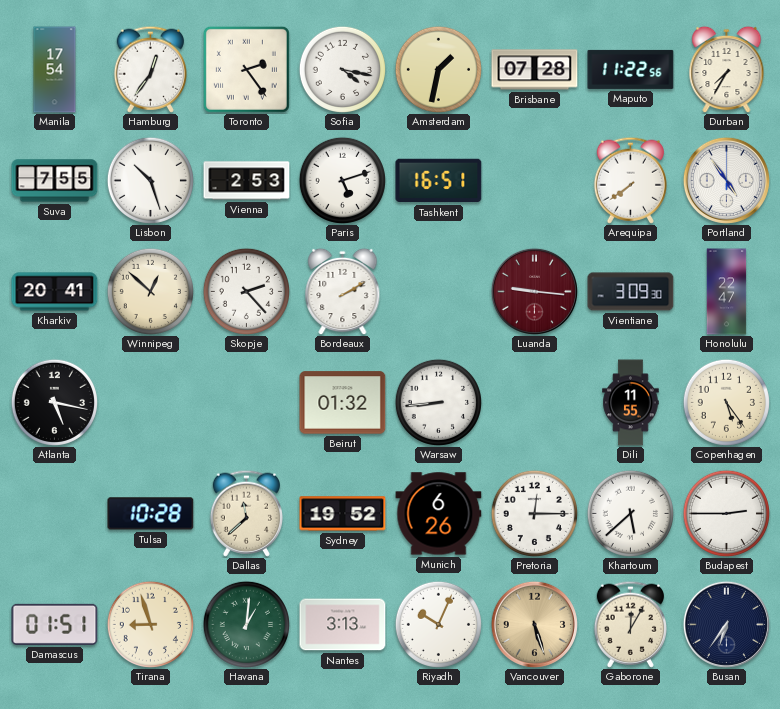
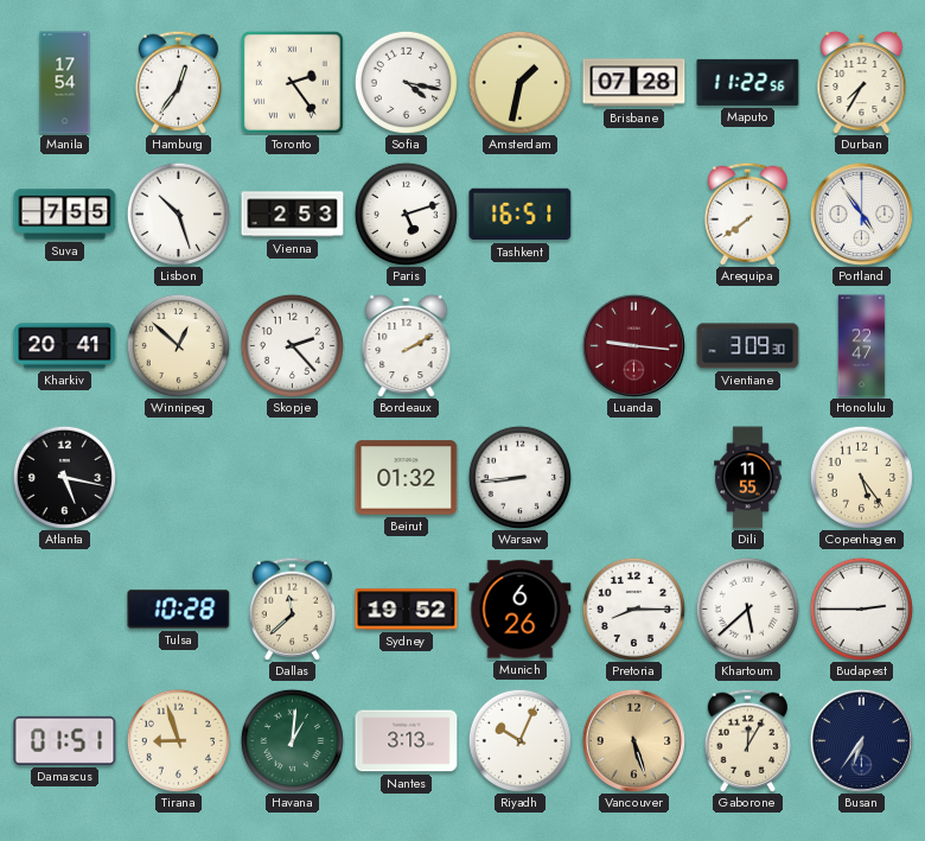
Pretoria: 12:15 -> 8:15
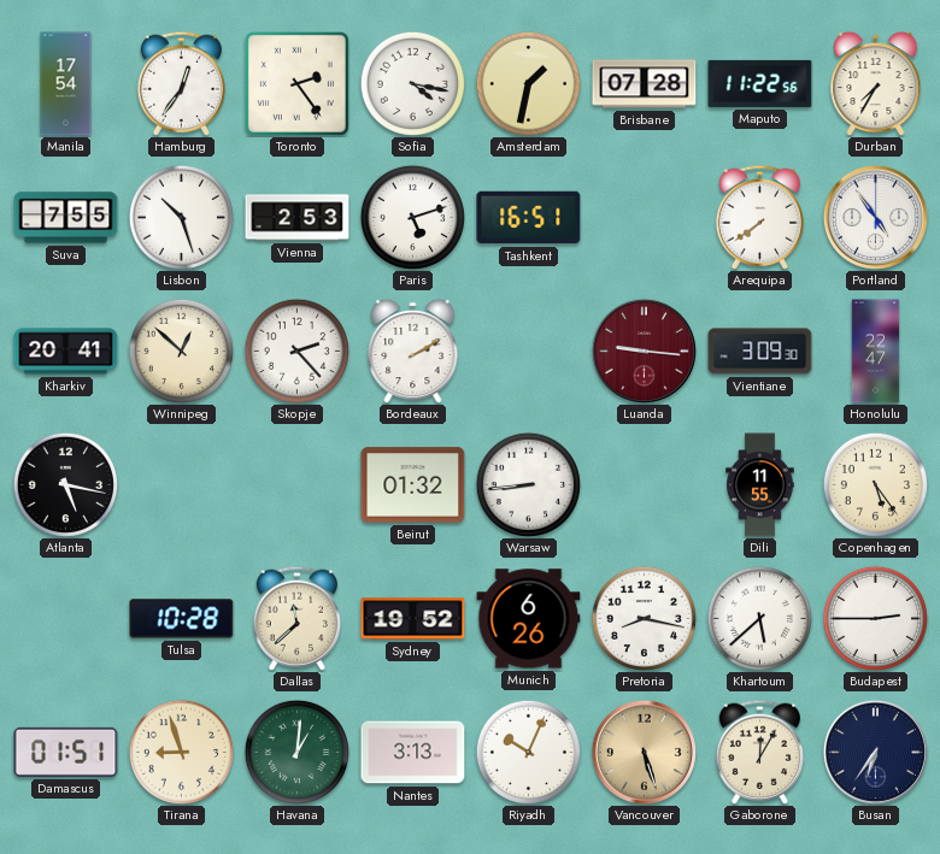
Pretoria: 8:15 -> 8:17
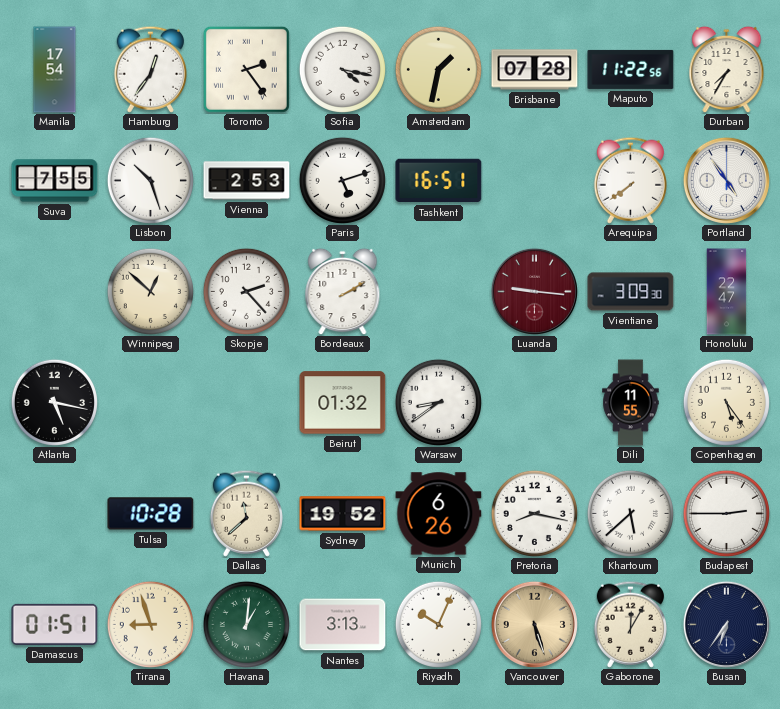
Kharkiv: 20:41 -> none
Warsaw: 8:44 -> 8:39
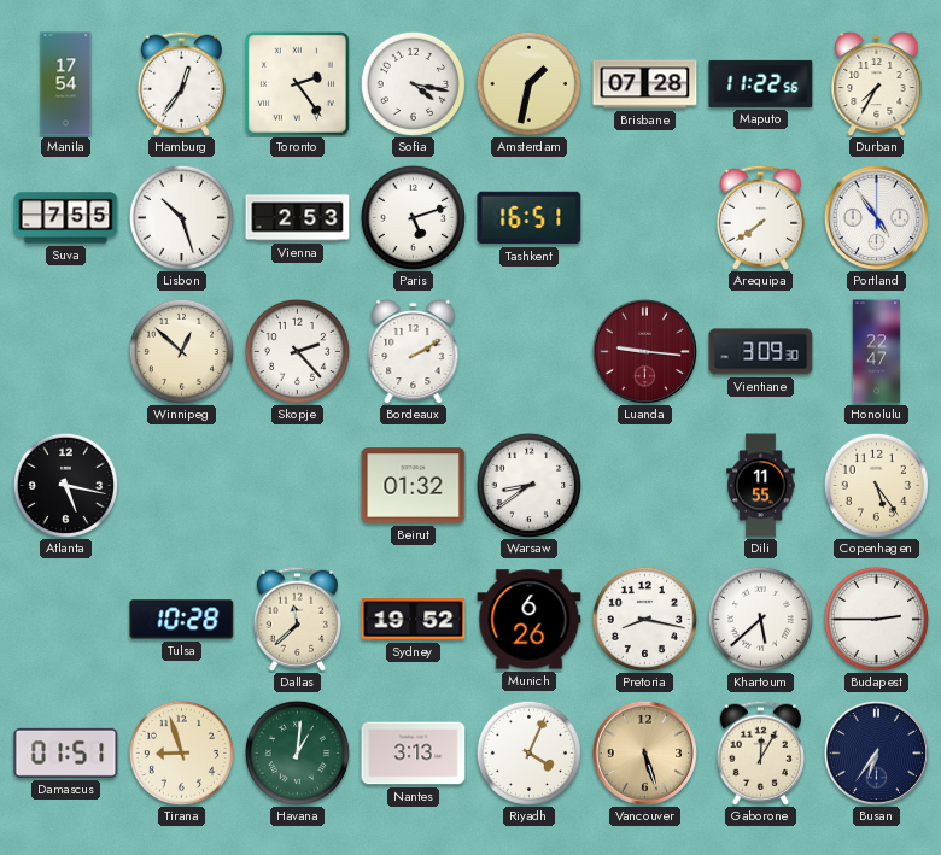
Riyadh: 10:04 -> 4:04
